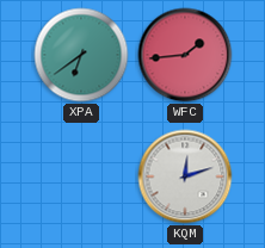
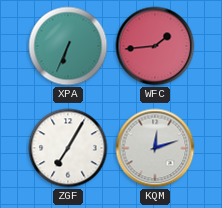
XPA: 6:39 -> 6:34
ZGF: none -> 7:05
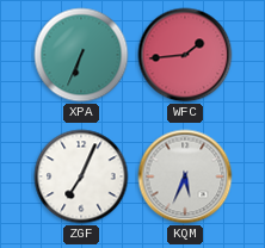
ZGF: 7:05 -> 7:04
KQM: 12:12 -> 5:34
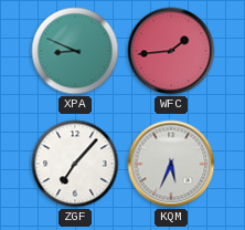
XPA: 6:34 -> 8:49
ZGF: 7:04 -> 7:07
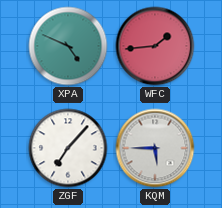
XPA: 8:49 -> 4:49
KQM: 5:34 -> 5:45
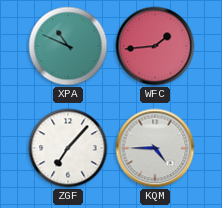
XPA: 4:49 -> 10:49
KQM: 5:45 -> 4:45
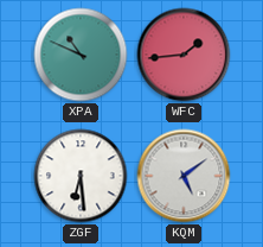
ZGF: 7:07 -> 6:29
KQM: 4:45 -> 5:09
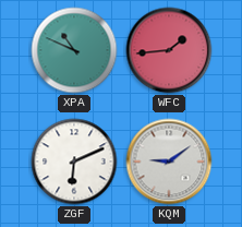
ZGF: 6:29 -> 6:11
KQM: 5:09 -> 9:09
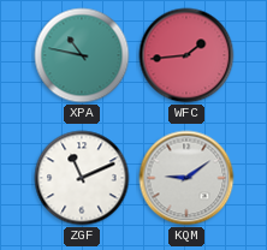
XPA: 10:49 -> 10:47
ZGF: 6:11 -> 11:11
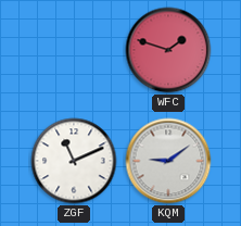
XPA: 10:47 -> none
WFC: 1:44 -> 1:48
